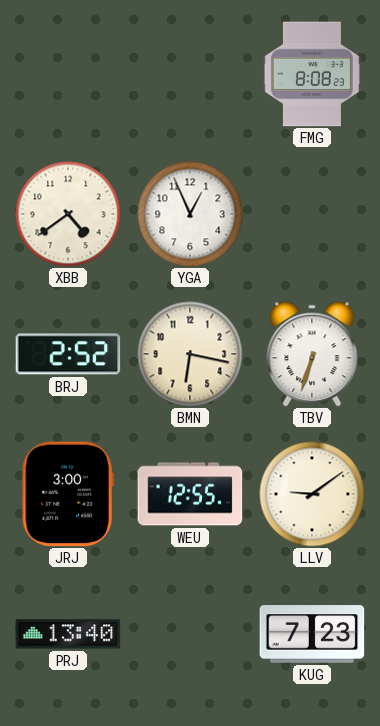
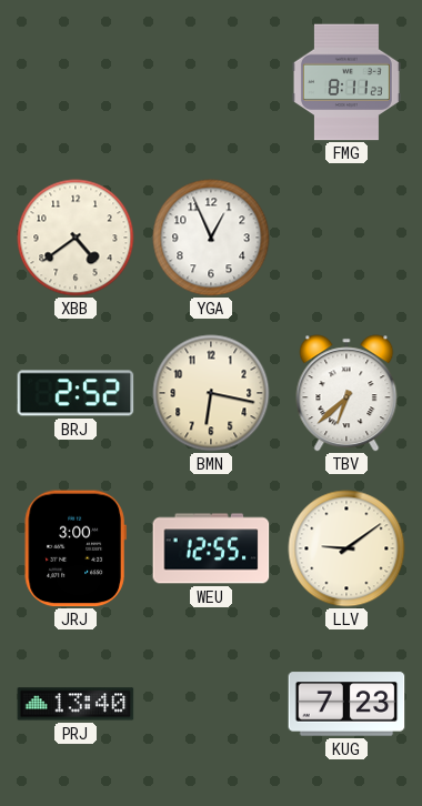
FMG: 8:08 -> 8:11
TBV: 6:33 -> 6:38
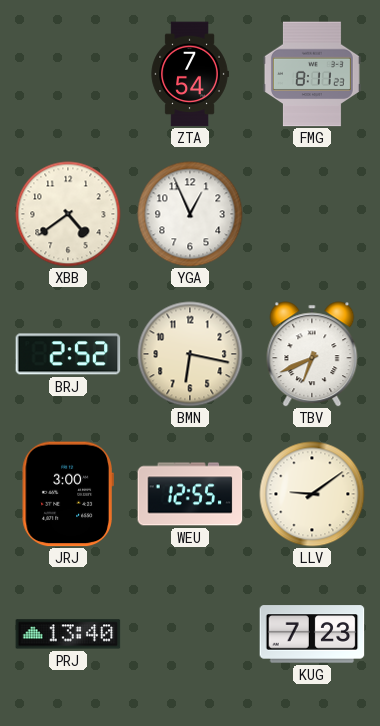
ZTA: none -> 7:54
TBV: 6:38 -> 6:41
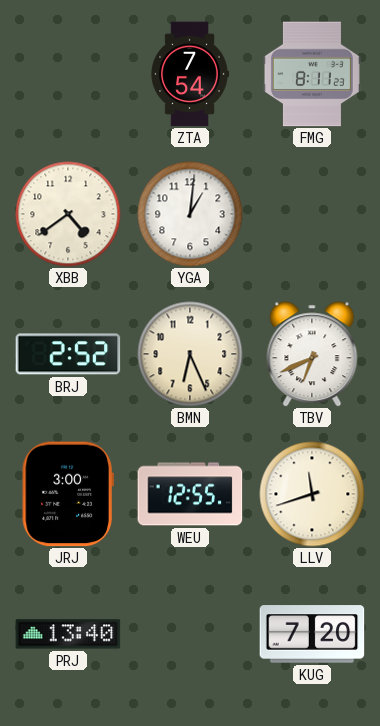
YGA: 12:56 -> 1:01
BMN: 6:17 -> 6:26
LLV: 9:09 -> 11:42
KUG: 7:23 -> 7:20
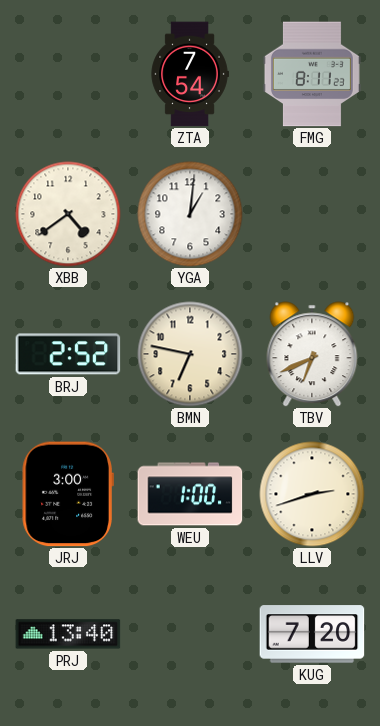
BMN: 6:26 -> 6:47
WEU: 12:55 -> 1:00
LLV: 11:42 -> 2:42
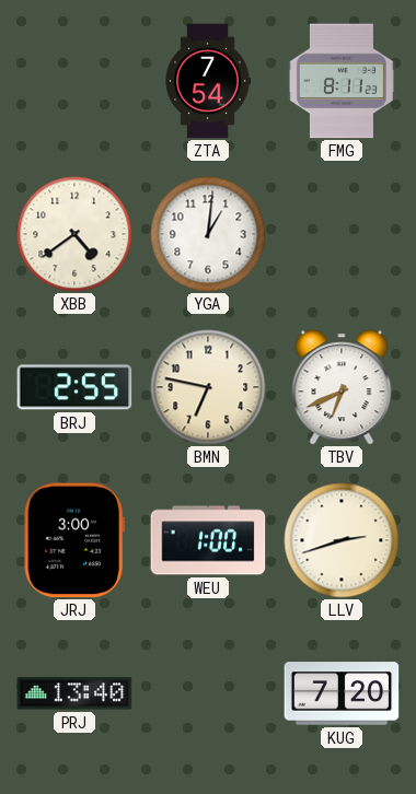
BRJ: 2:52 -> 2:55
